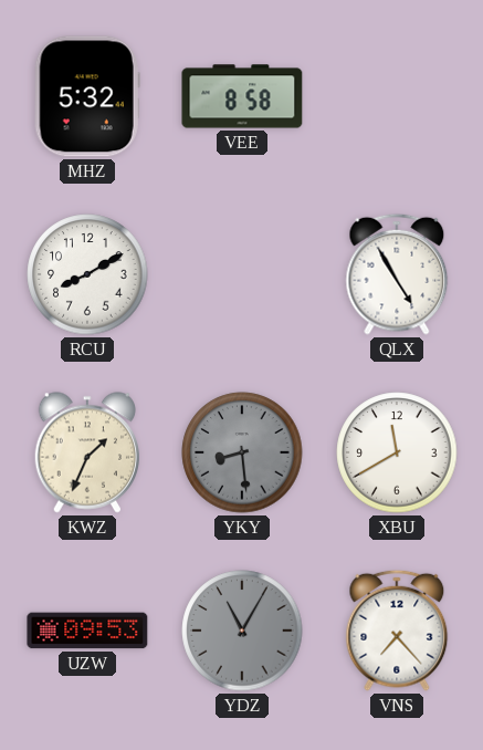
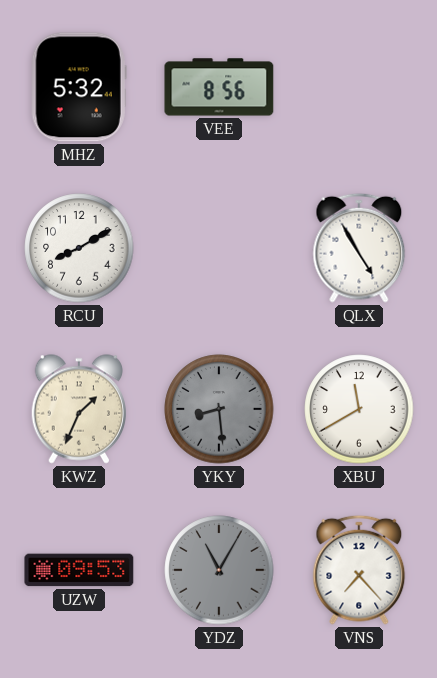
VEE: 8:58 -> 8:56
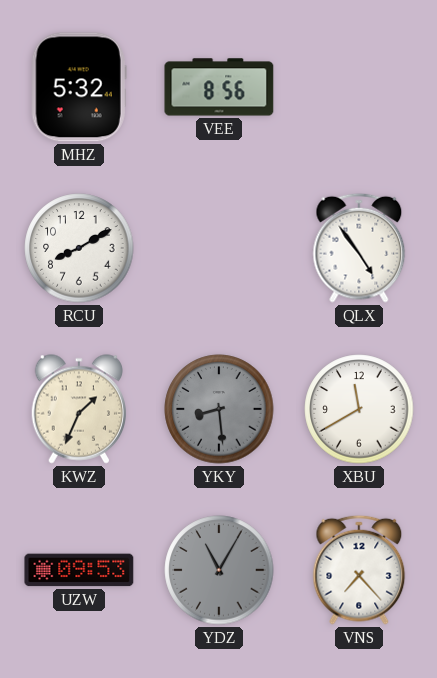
QLX: 4:55 -> 4:54
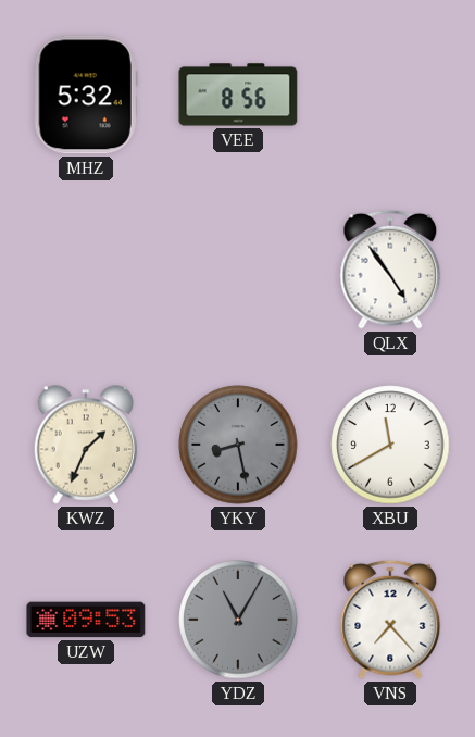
RCU: 8:10 -> none
YKY: 8:29 -> 8:28
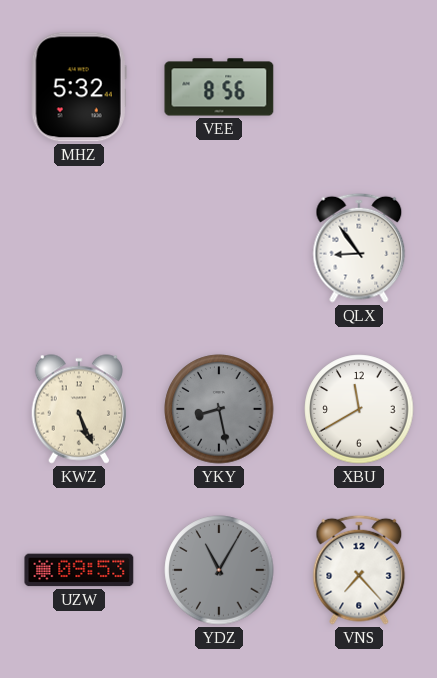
QLX: 4:54 -> 8:54
KWZ: 1:34 -> 5:26
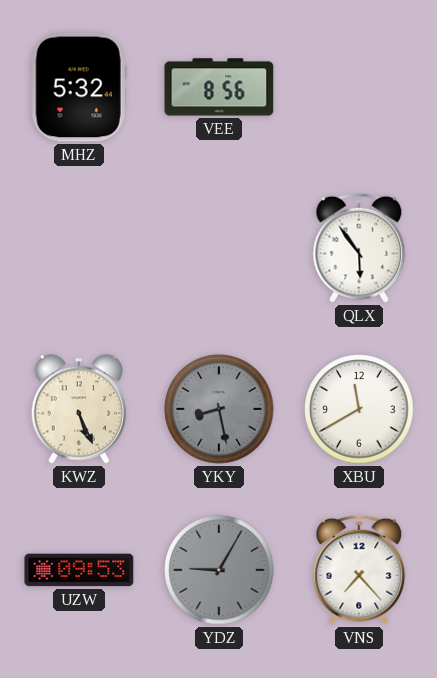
QLX: 8:54 -> 5:54
YDZ: 11:05 -> 9:05
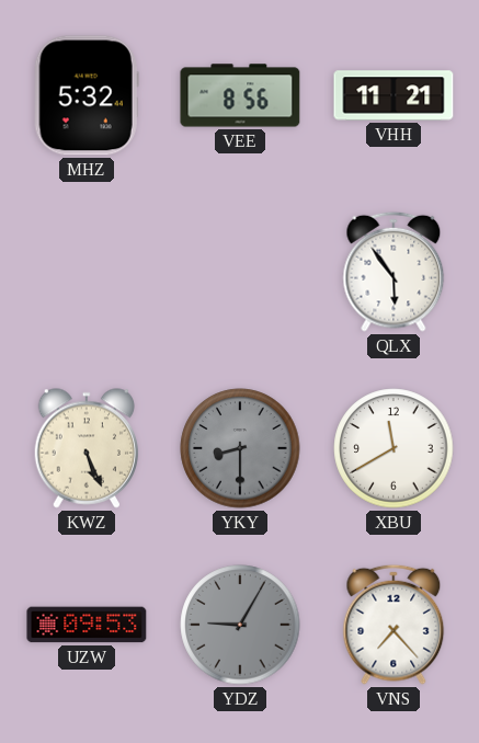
VHH: none -> 11:21
YKY: 8:28 -> 8:30
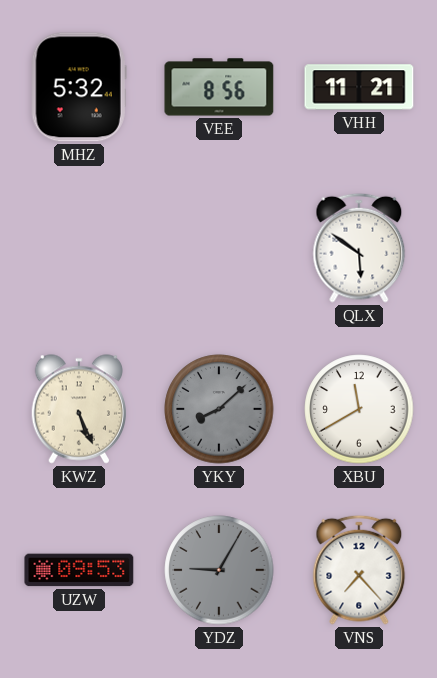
QLX: 5:54 -> 5:51
YKY: 8:30 -> 8:08
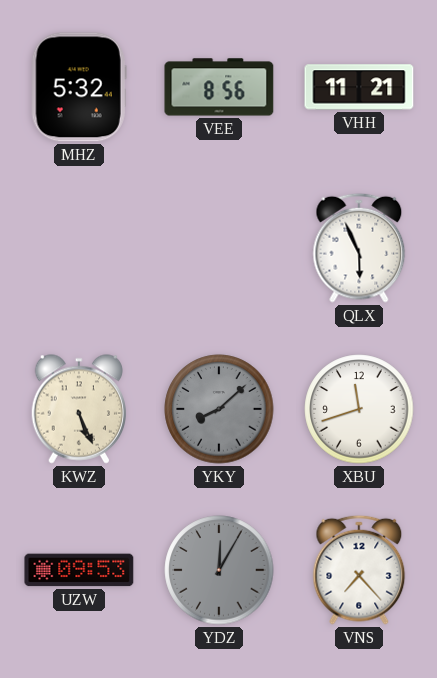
QLX: 5:51 -> 5:56
XBU: 11:40 -> 11:42
YDZ: 9:05 -> 12:05
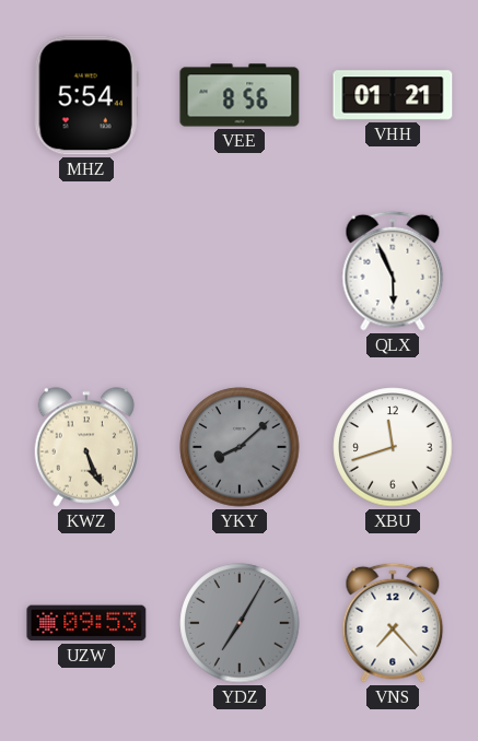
MHZ: 5:32 -> 5:54
VHH: 11:21 -> 01:21
YDZ: 12:05 -> 7:05
